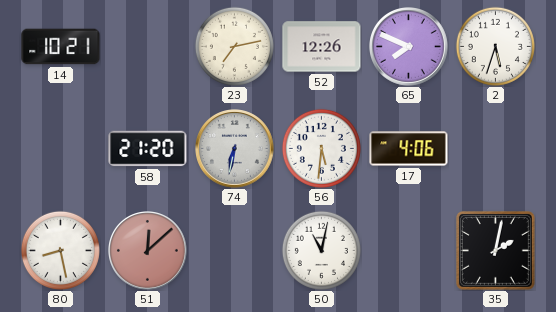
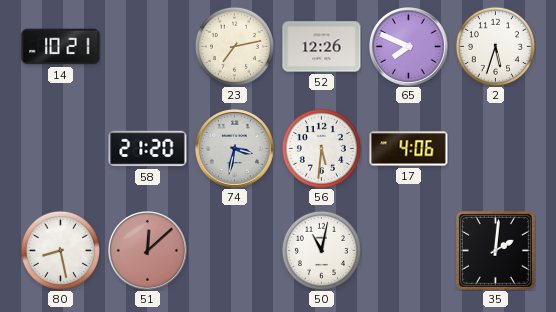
74: 6:32 -> 3:32
35: 2:02 -> 2:01
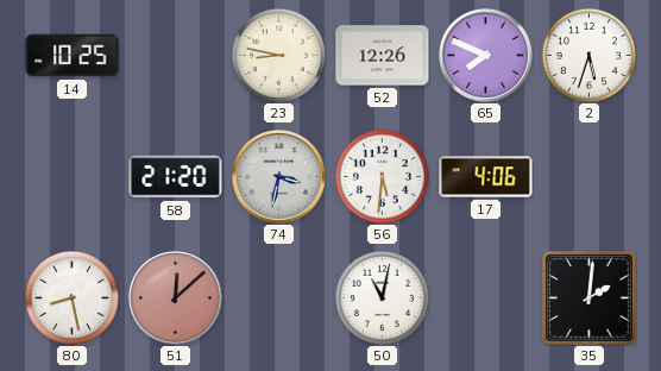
14: 10:21 -> 10:25
23: 7:13 -> 8:47
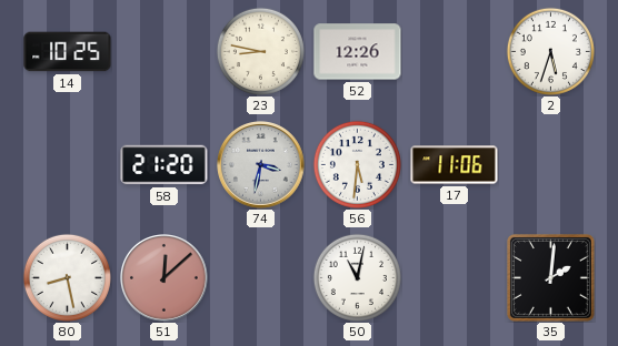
65: 7:49 -> none
17: 4:06 -> 11:06
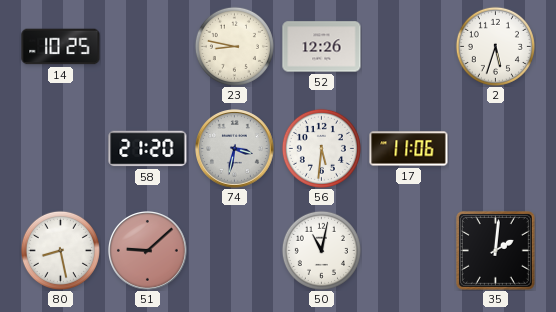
51: 12:08 -> 9:08
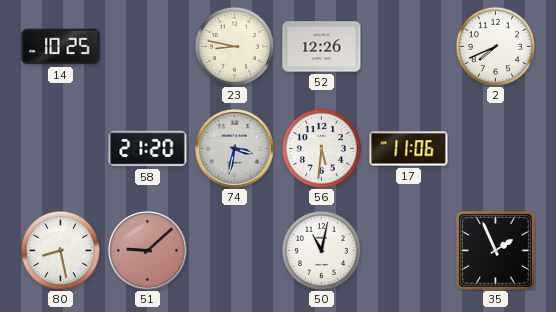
2: 5:33 -> 7:41
35: 2:01 -> 1:56
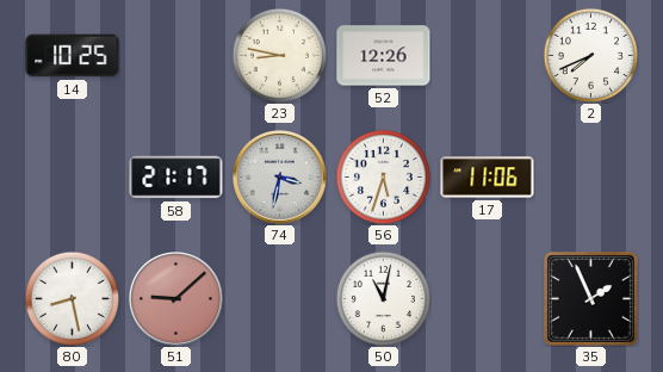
58: 21:20 -> 21:17
56: 5:31 -> 5:33
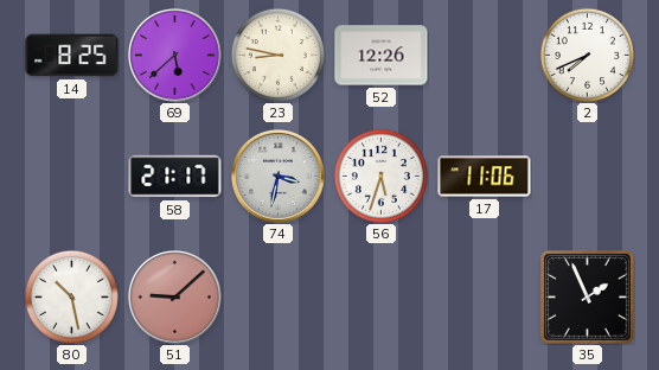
14: 10:25 -> 8:25
69: none -> 5:38
80: 8:28 -> 10:28
50: 11:02 -> none
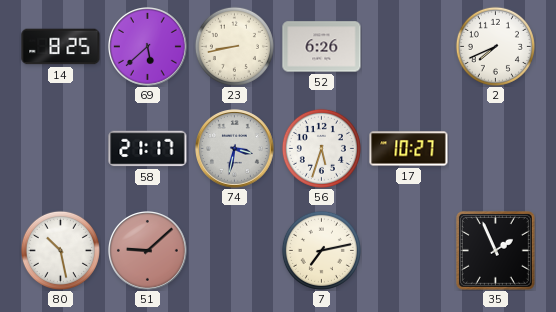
23: 8:47 -> 8:43
52: 12:26 -> 6:26
17: 11:06 -> 10:27
7: none -> 7:13
